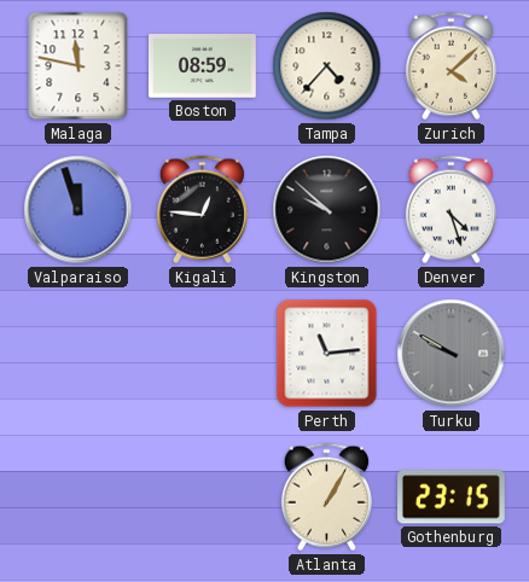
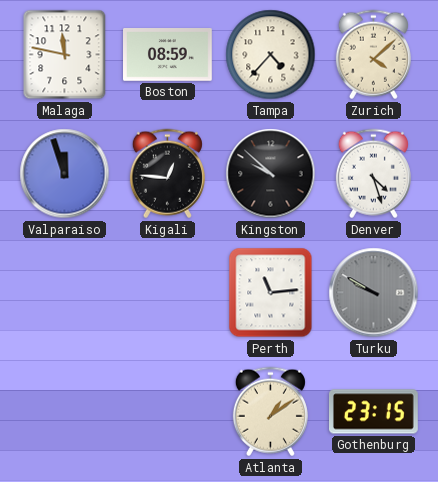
Atlanta: 1:05 -> 1:09
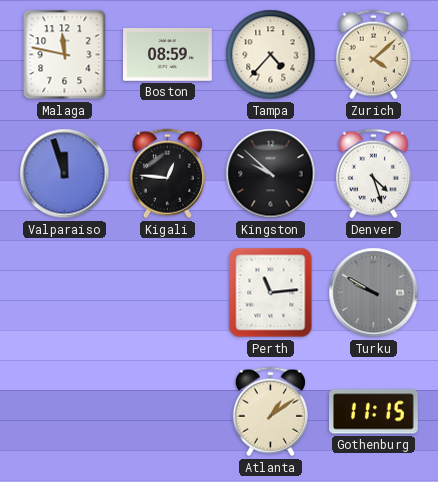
Gothenburg: 23:15 -> 11:15
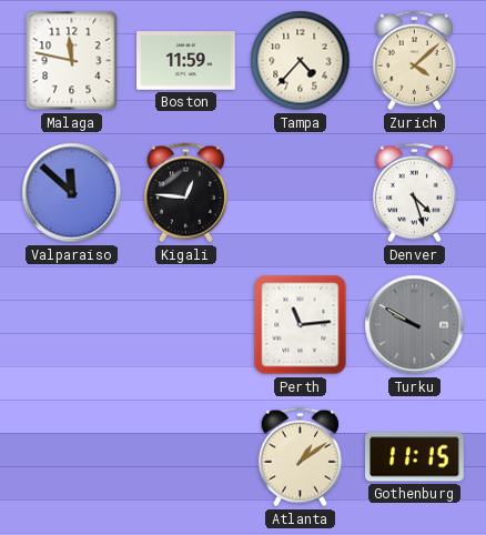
Boston: 08:59 -> 11:59
Valparaiso: 11:57 -> 11:52
Kingston: 9:52 -> none
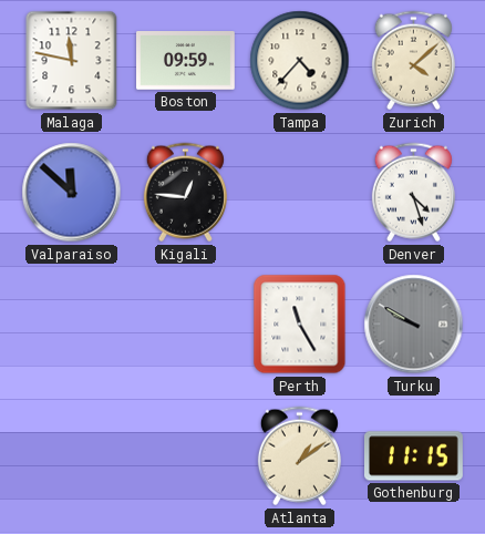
Boston: 11:59 -> 09:59
Perth: 11:14 -> 11:25
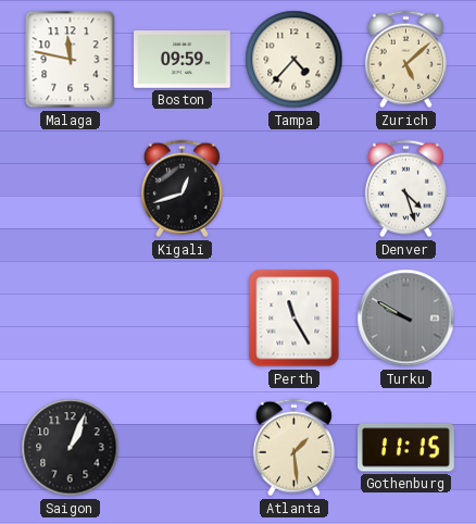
Zurich: 4:08 -> 5:08
Valparaiso: 11:52 -> none
Kigali: 12:46 -> 12:42
Saigon: none -> 1:04
Atlanta: 1:09 -> 1:29
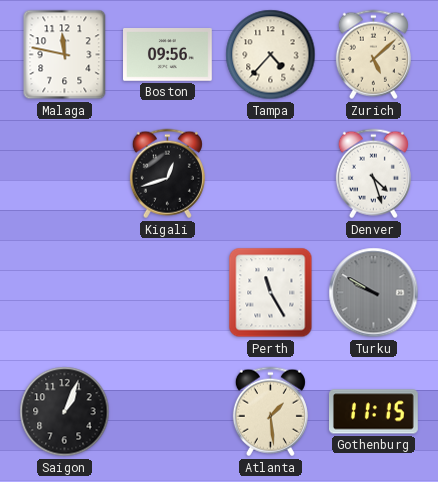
Boston: 09:59 -> 09:56
